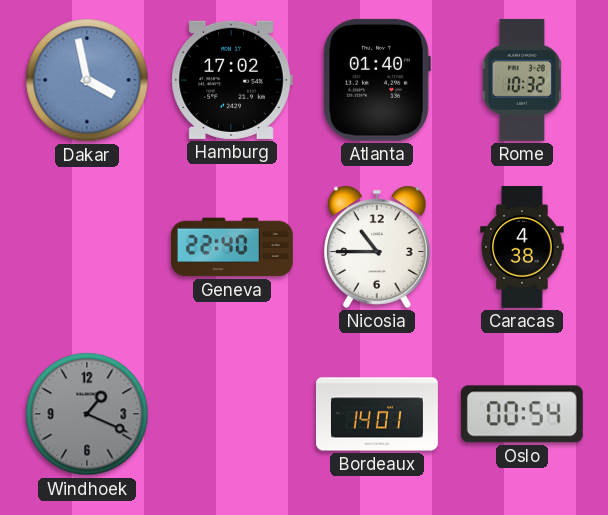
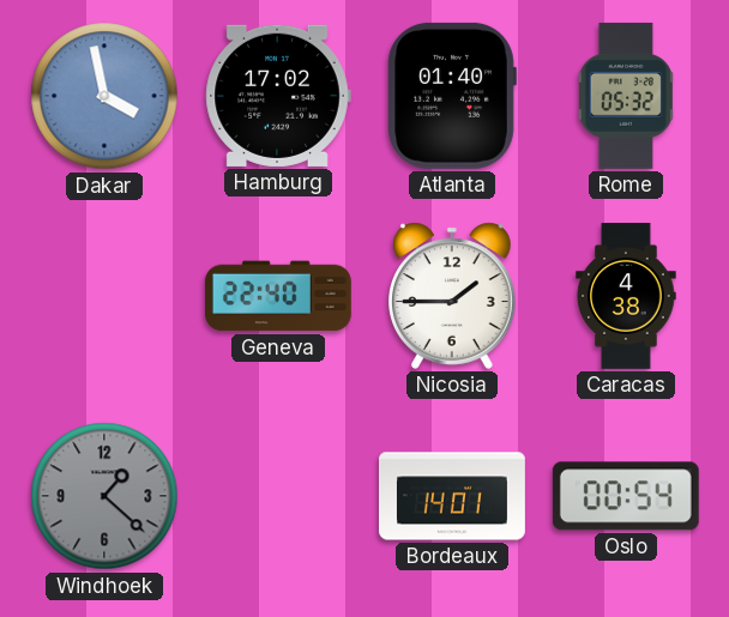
Rome: 10:32 -> 05:32
Nicosia: 10:45 -> 1:45
Windhoek: 1:19 -> 1:22
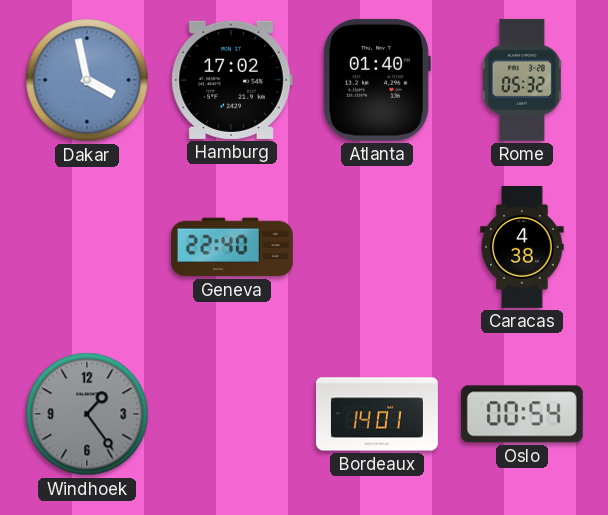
Nicosia: 1:45 -> none
Windhoek: 1:22 -> 1:24
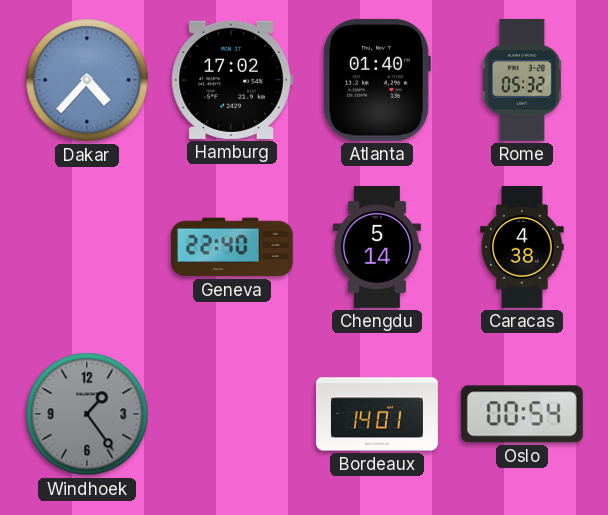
Dakar: 3:58 -> 4:37
Chengdu: none -> 5:14
